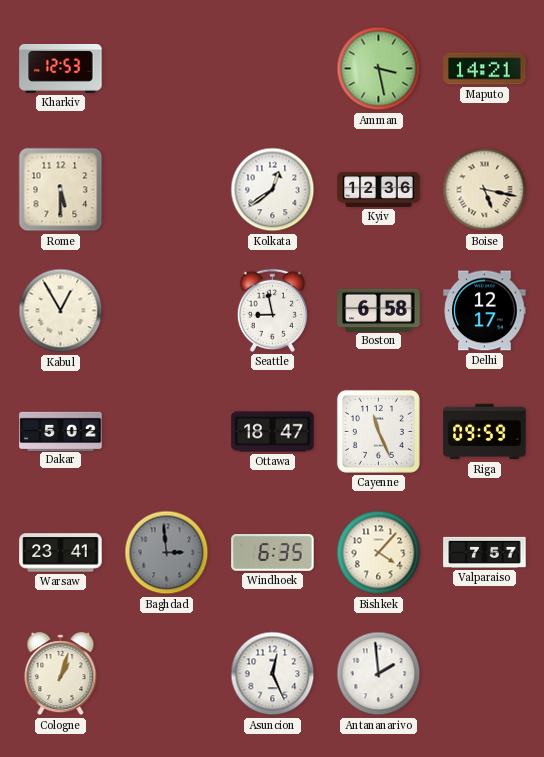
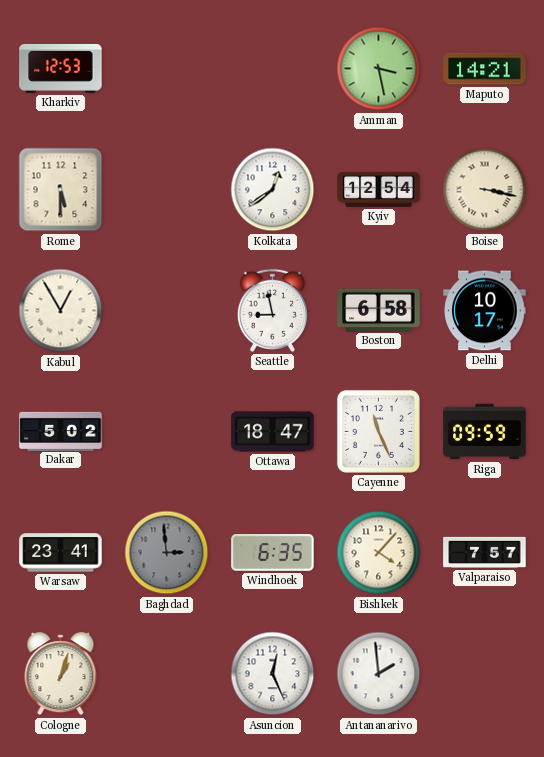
Kyiv: 12:36 -> 12:54
Boise: 5:17 -> 3:17
Delhi: 12:17 -> 10:17
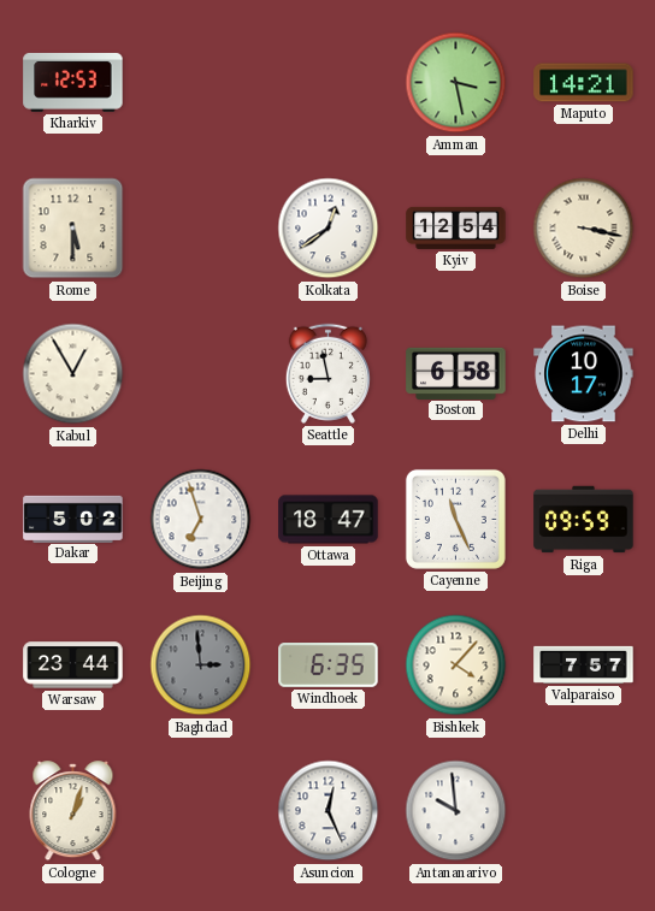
Beijing: none -> 6:57
Warsaw: 23:41 -> 23:44
Antananarivo: 1:59 -> 9:59
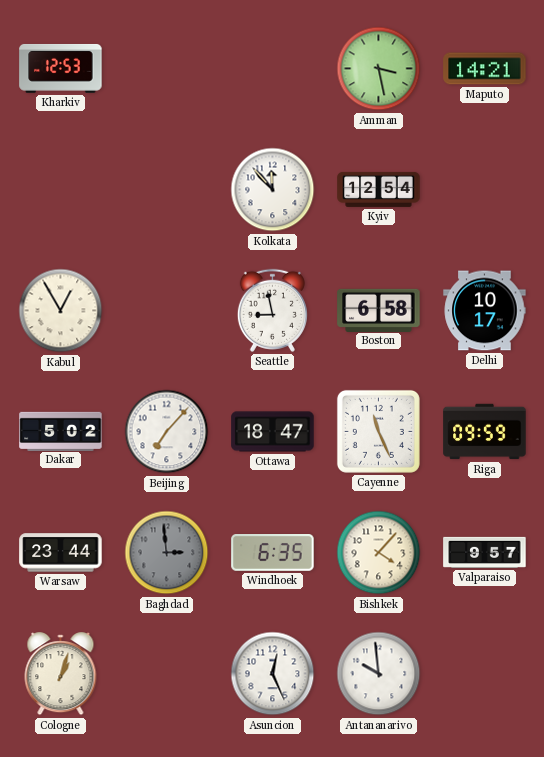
Rome: 5:30 -> none
Kolkata: 12:39 -> 11:53
Boise: 3:17 -> none
Beijing: 6:57 -> 7:07
Valparaiso: 7:57 -> 9:57
